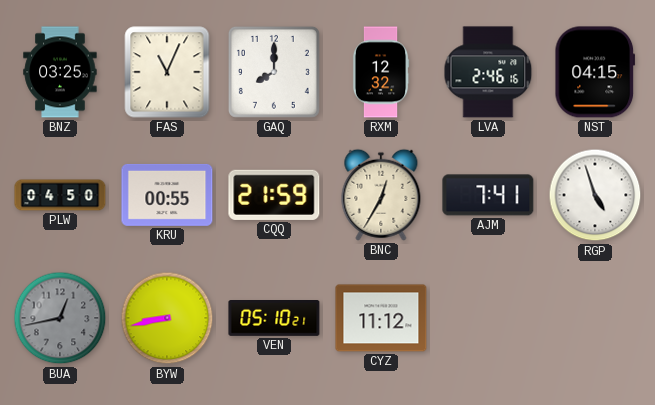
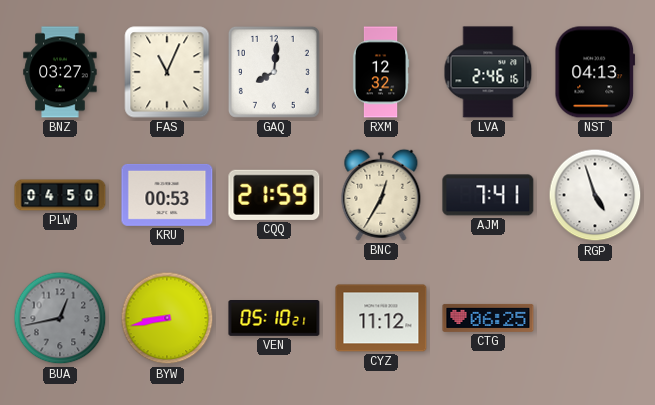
BNZ: 03:25 -> 03:27
GAQ: 8:00 -> 8:01
NST: 04:15 -> 04:13
KRU: 00:55 -> 00:53
CTG: none -> 06:25
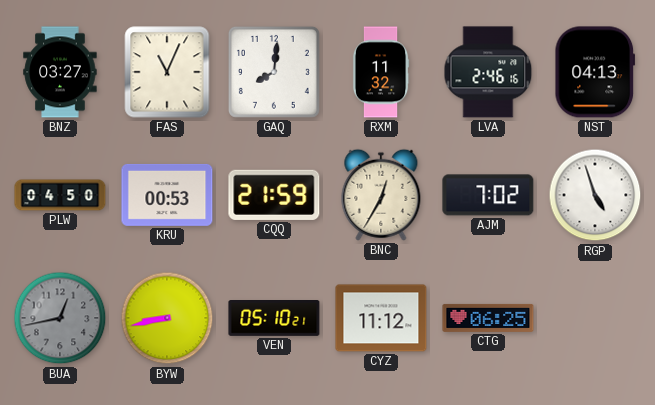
RXM: 12:32 -> 11:32
AJM: 7:41 -> 7:02
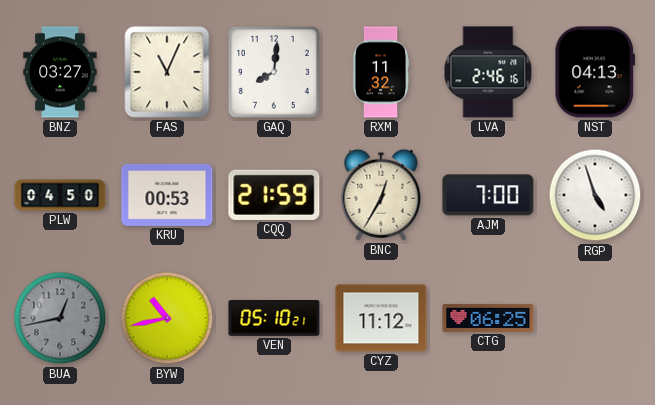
AJM: 7:02 -> 7:00
BYW: 8:43 -> 10:43
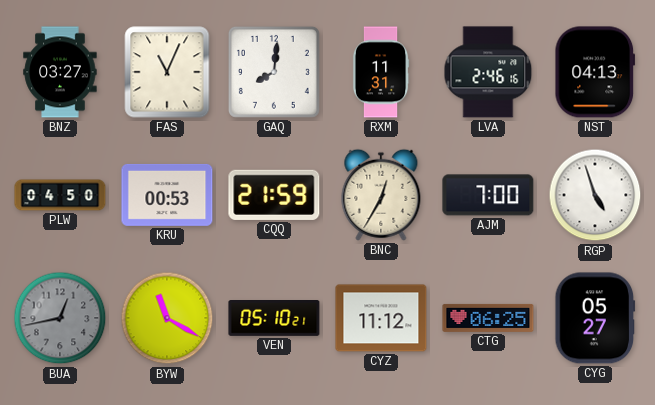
RXM: 11:32 -> 11:31
BYW: 10:43 -> 11:20
CYG: none -> 05:27
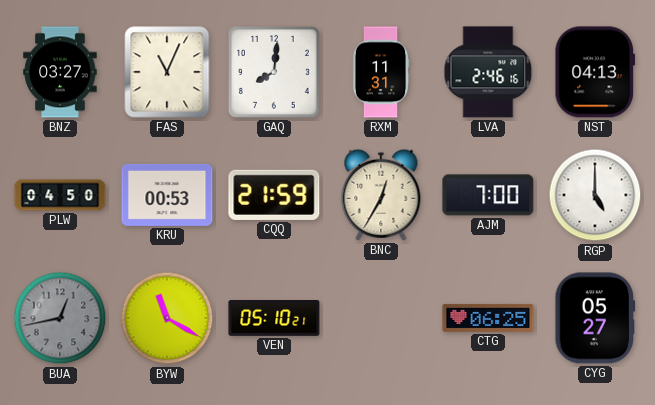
RGP: 4:57 -> 5:00
CYZ: 11:12 -> none
